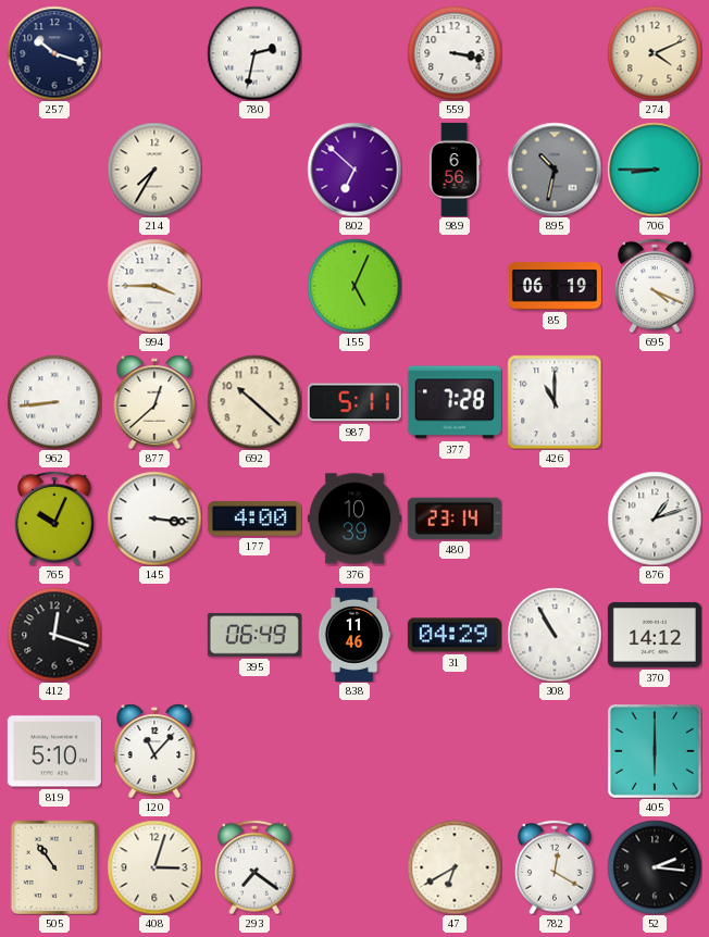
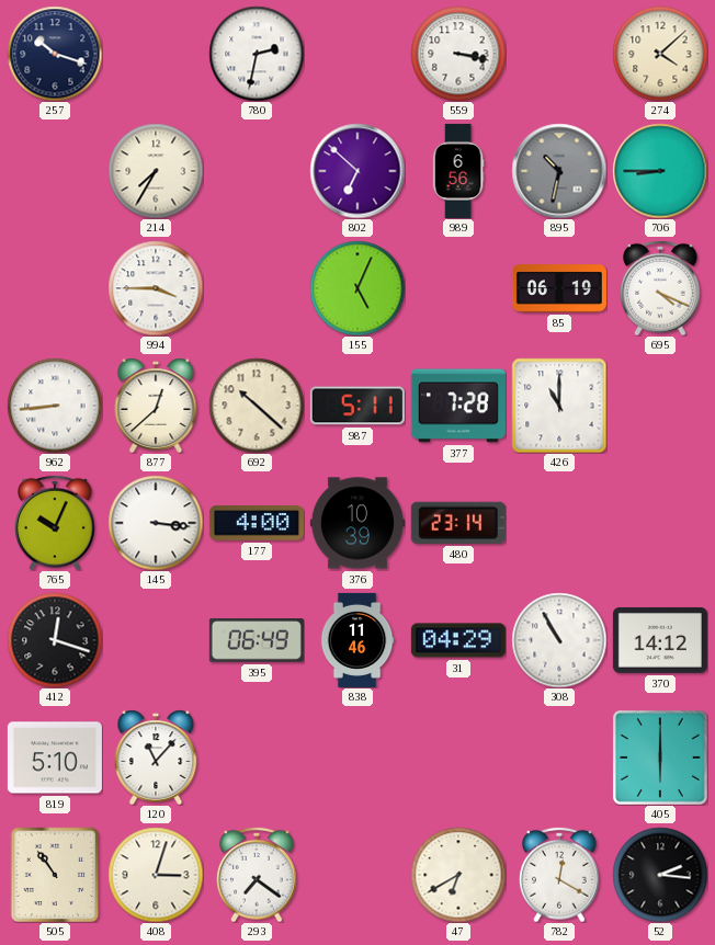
274: 4:11 -> 4:08
876: 1:12 -> none
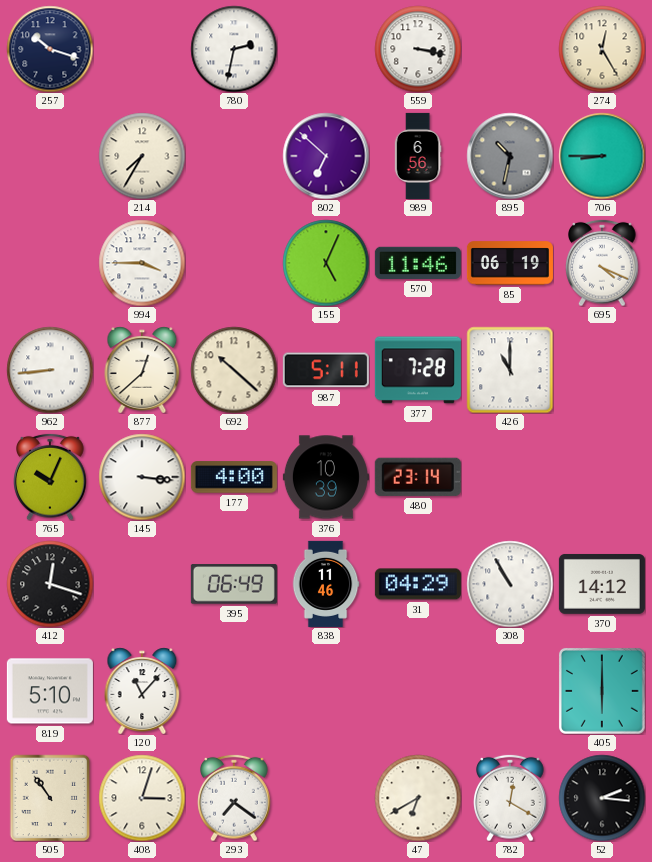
274: 4:08 -> 12:25
570: none -> 11:46
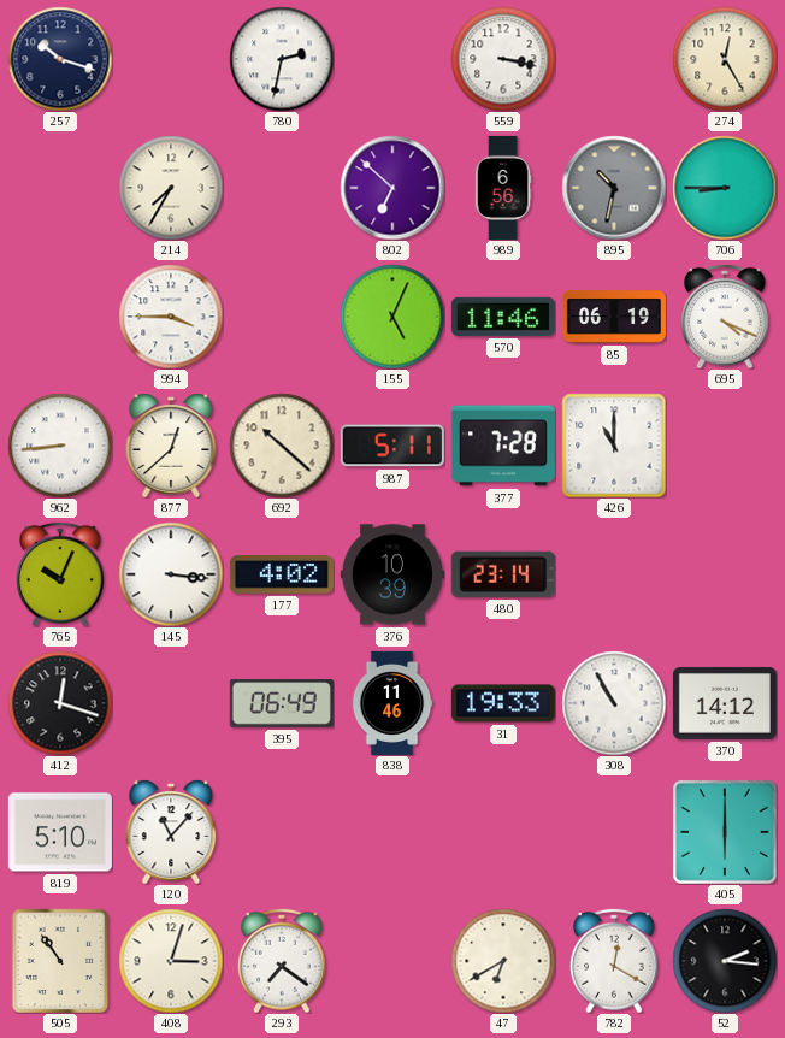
177: 4:00 -> 4:02
31: 04:29 -> 19:33
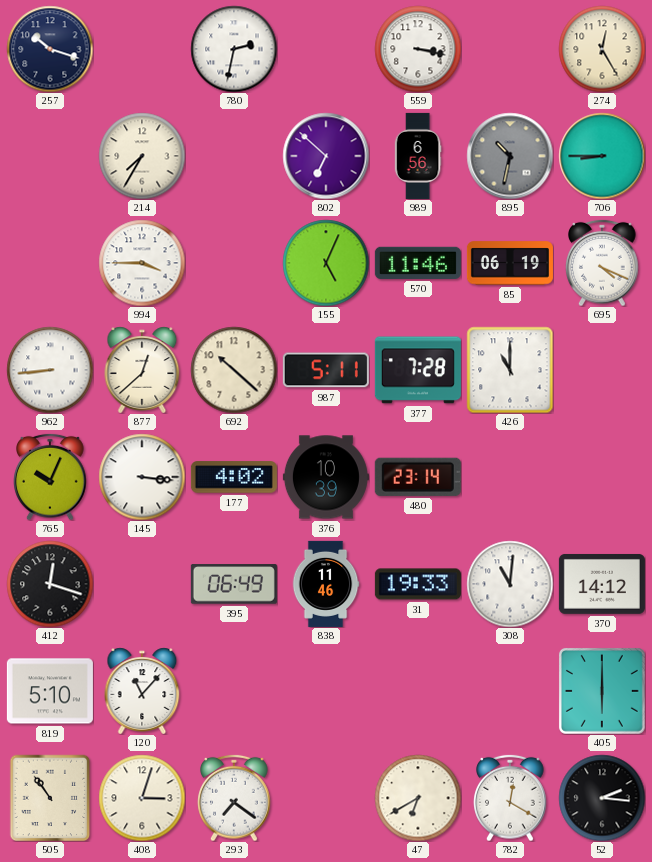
308: 10:55 -> 11:01
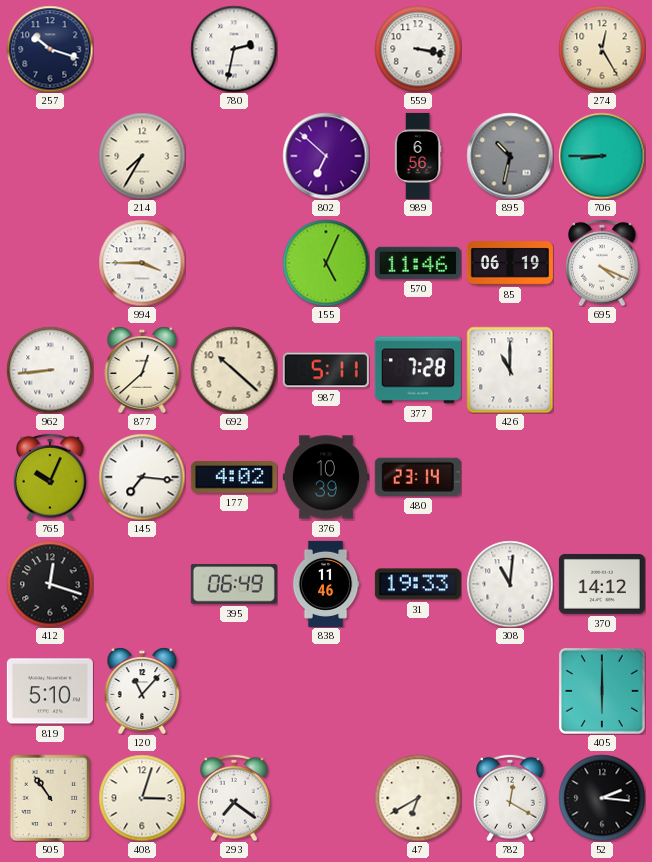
145: 3:16 -> 7:16
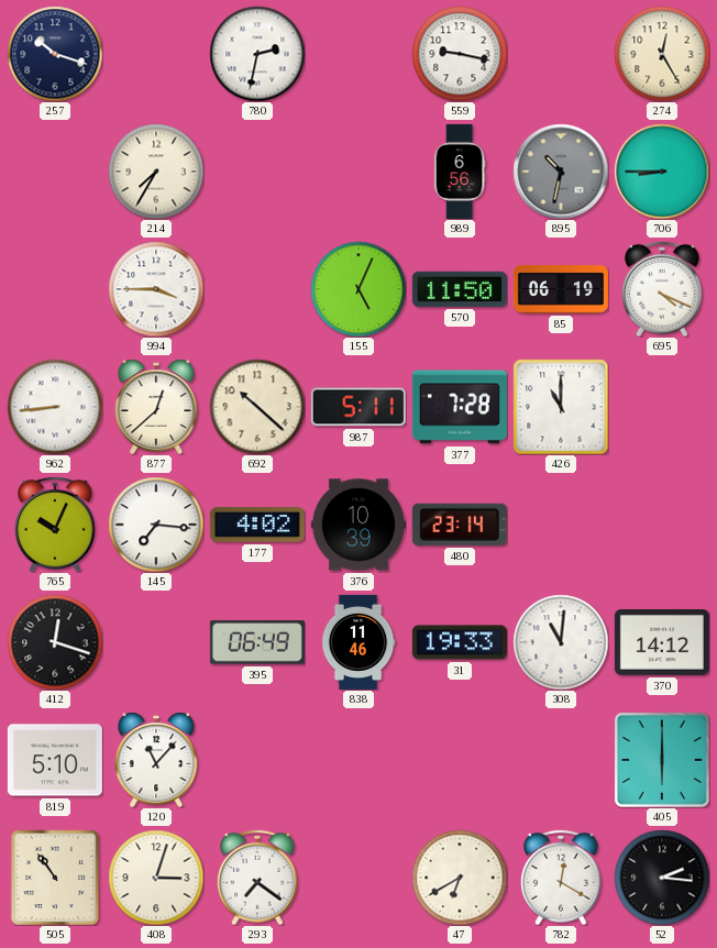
559: 3:17 -> 9:17
802: 6:52 -> none
570: 11:46 -> 11:50
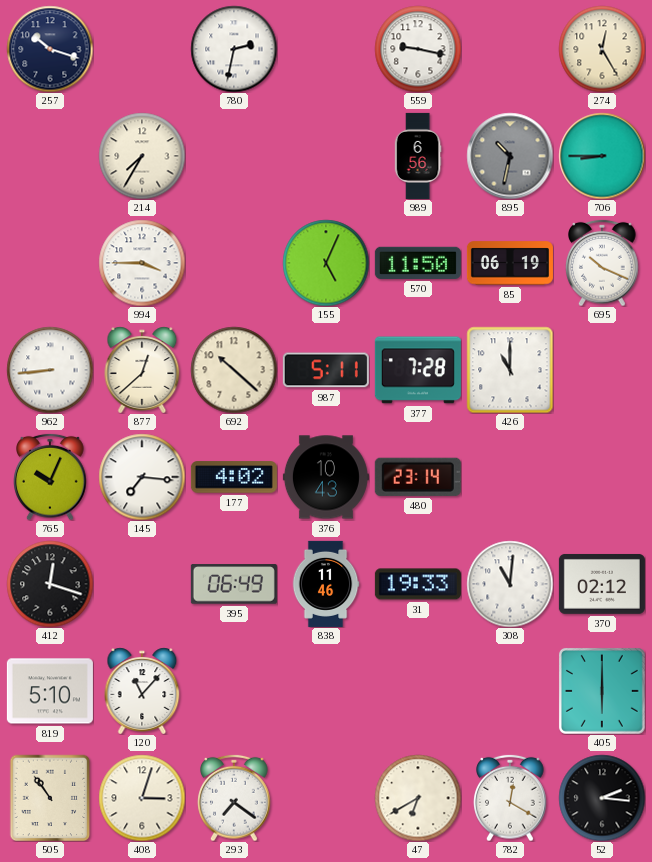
695: 4:19 -> 10:19
376: 10:39 -> 10:43
370: 14:12 -> 02:12
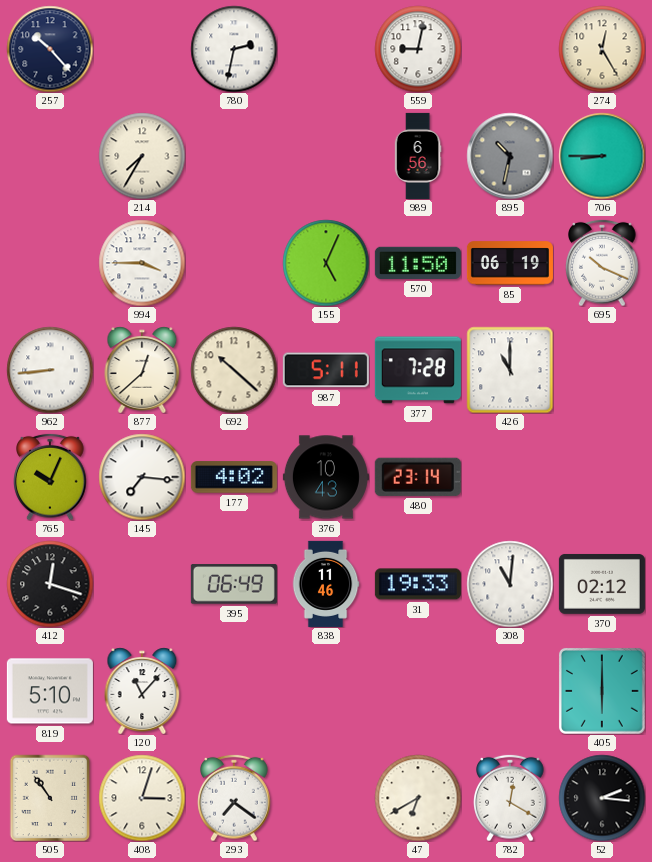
257: 10:18 -> 10:23
559: 9:17 -> 9:02
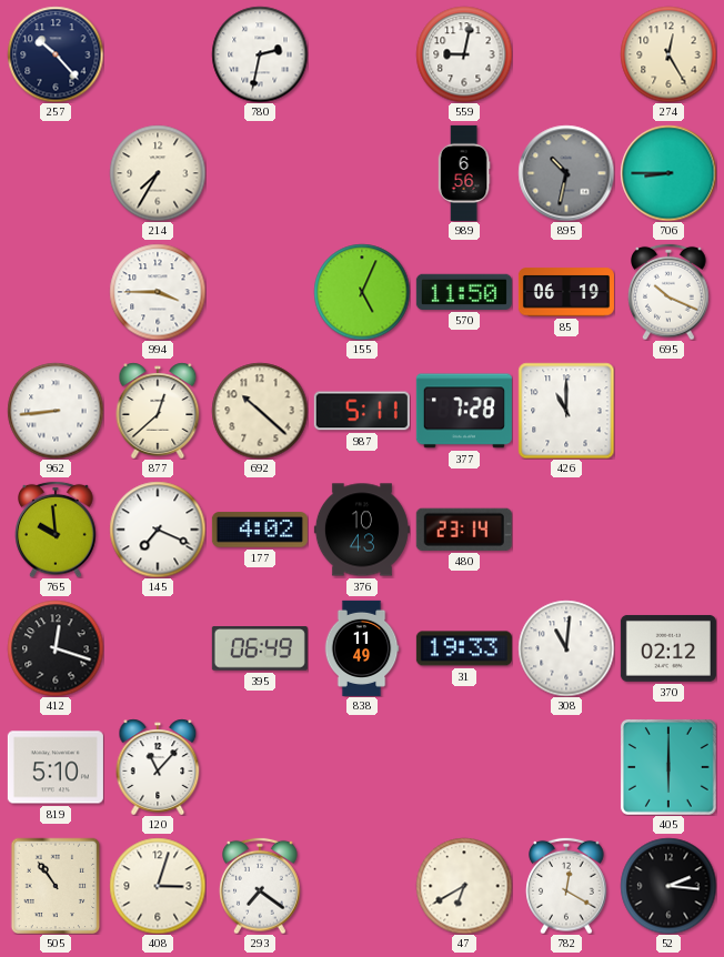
765: 10:04 -> 9:59
145: 7:16 -> 7:19
838: 11:46 -> 11:49
